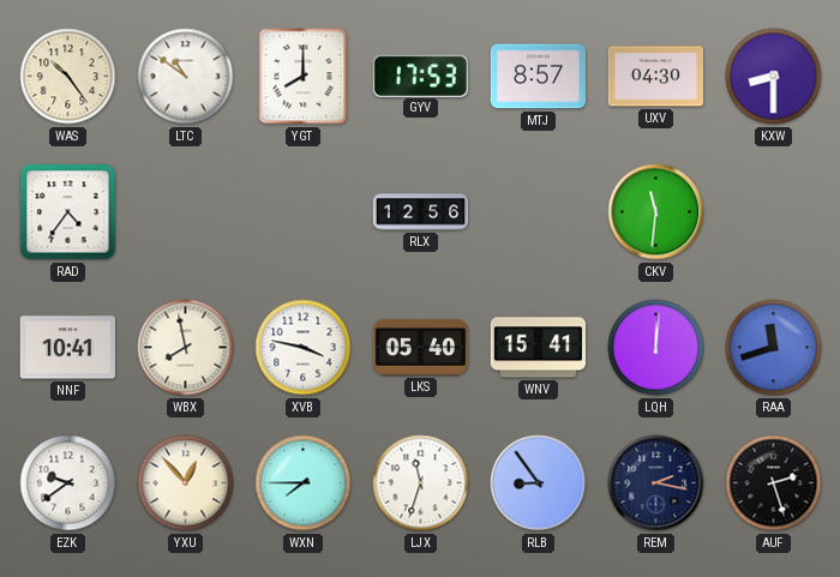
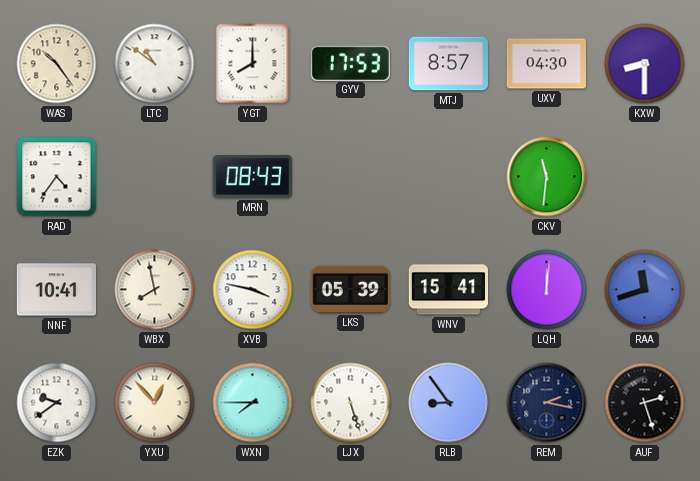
MRN: none -> 08:43
RLX: 12:56 -> none
LKS: 05:40 -> 05:39
LJX: 11:33 -> 5:27
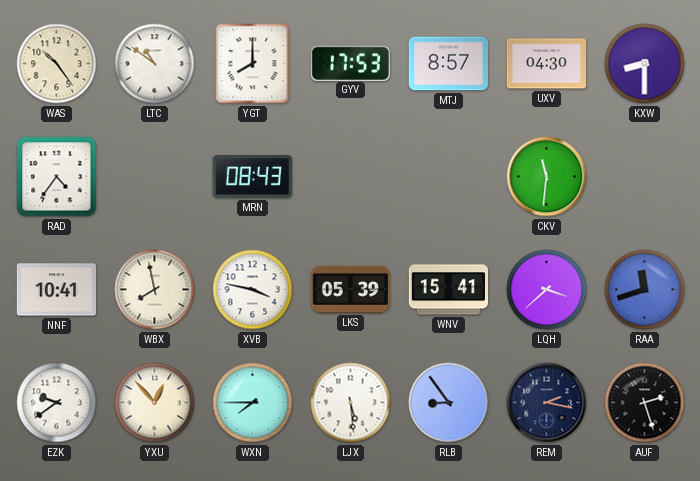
LQH: 12:01 -> 3:38
LJX: 5:27 -> 5:29
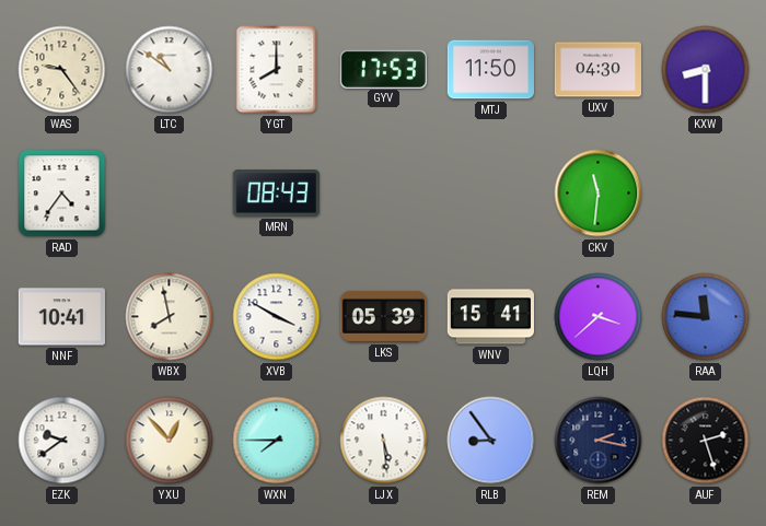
WAS: 10:24 -> 9:24
MTJ: 8:57 -> 11:50
XVB: 3:47 -> 3:50
RAA: 11:42 -> 11:46
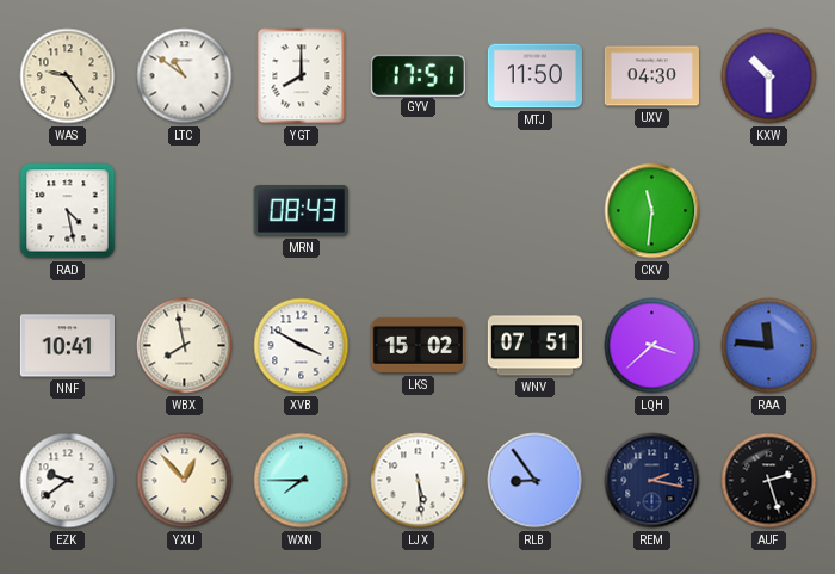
GYV: 17:53 -> 17:51
KXW: 8:30 -> 10:30
RAD: 4:36 -> 4:28
LKS: 05:39 -> 15:02
WNV: 15:41 -> 07:51
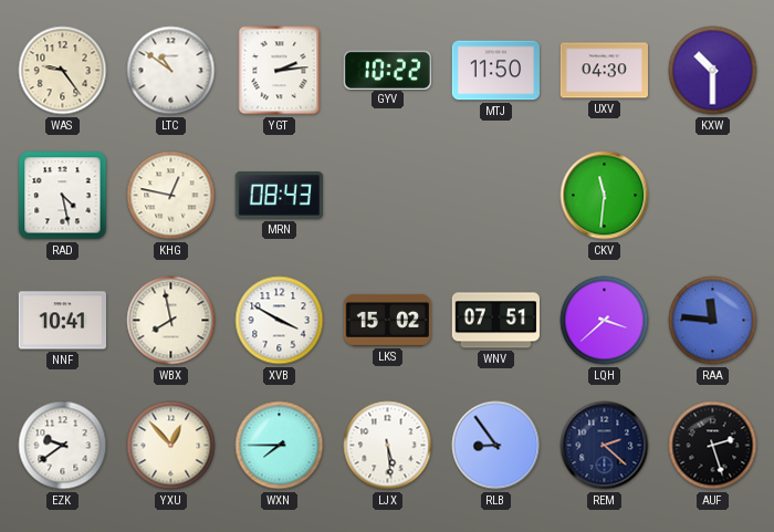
YGT: 8:00 -> 2:14
GYV: 17:51 -> 10:22
KHG: none -> 12:47
REM: 2:17 -> 2:22
